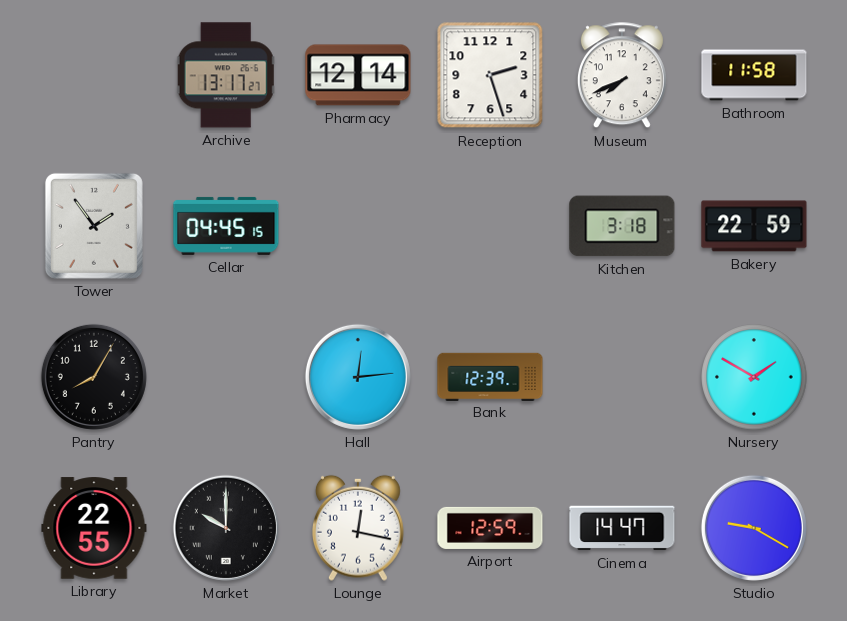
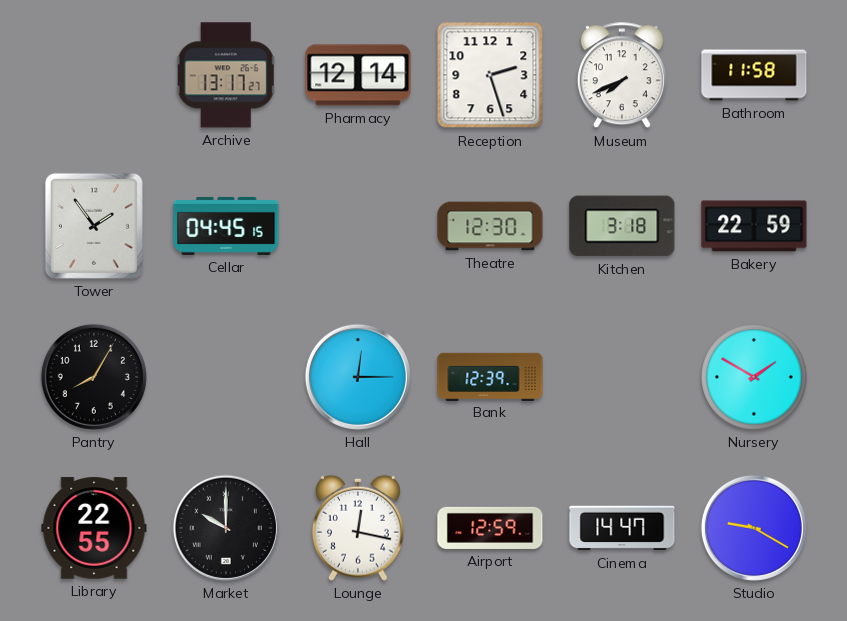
Theatre: none -> 12:30
Hall: 12:14 -> 12:15
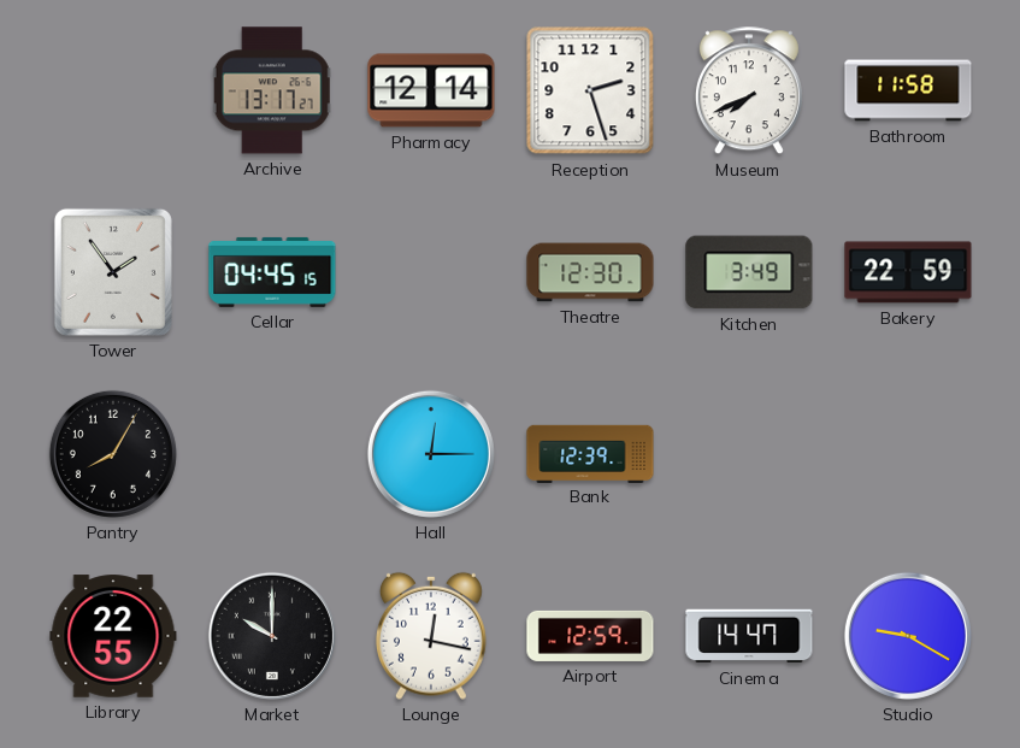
Kitchen: 3:18 -> 3:49
Nursery: 1:50 -> none
